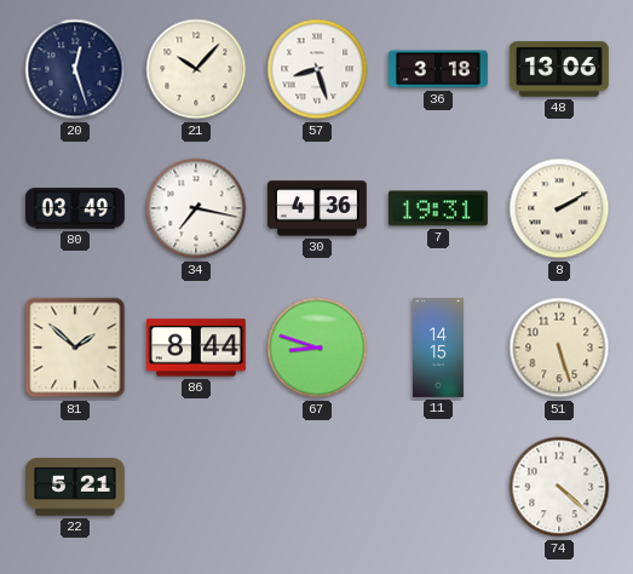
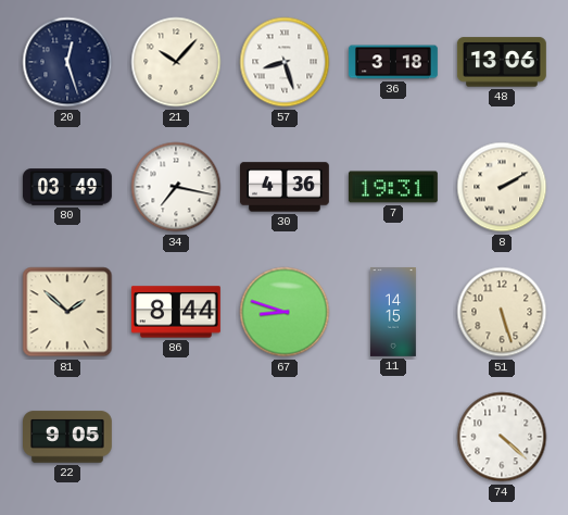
22: 5:21 -> 9:05
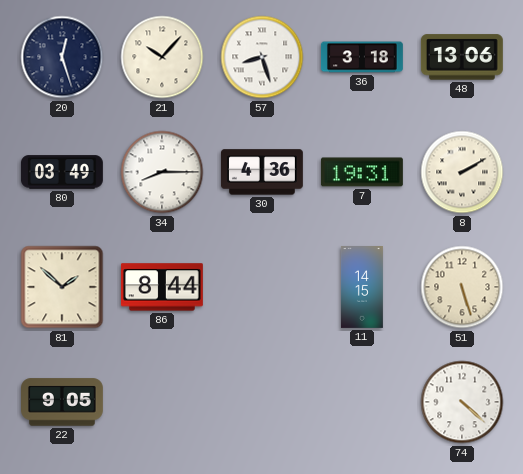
34: 7:17 -> 8:15
67: 8:48 -> none
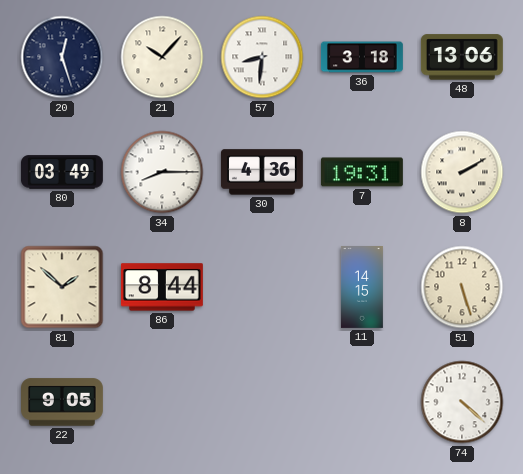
57: 8:27 -> 8:31
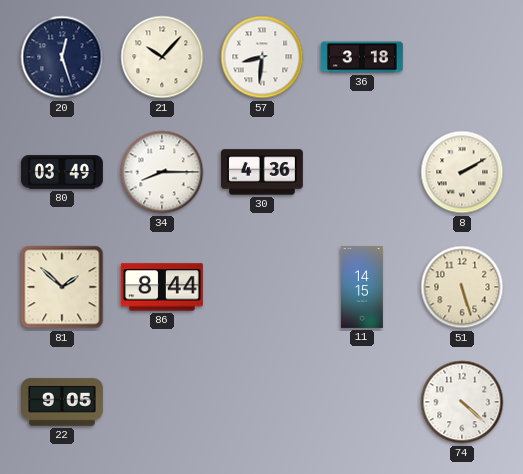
48: 13:06 -> none
7: 19:31 -> none
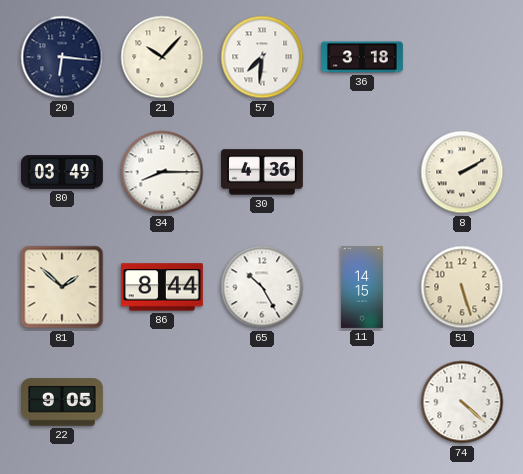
20: 12:27 -> 6:16
57: 8:31 -> 7:31
65: none -> 10:25
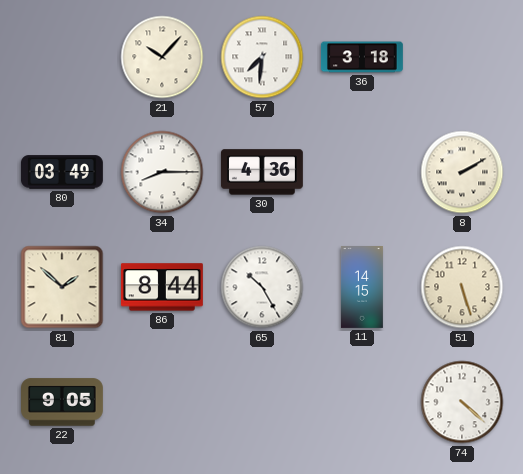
20: 6:16 -> none
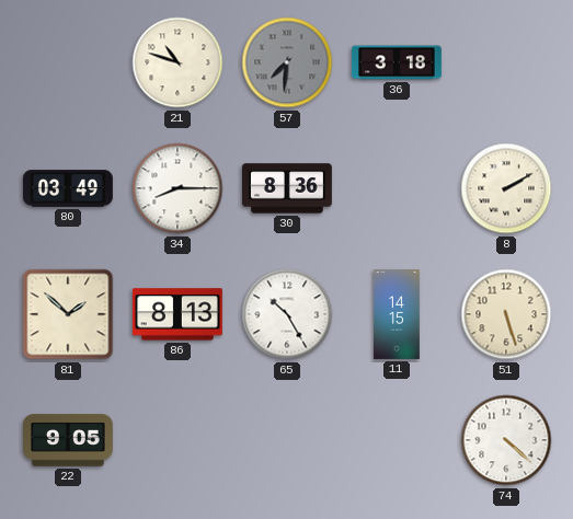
21: 10:07 -> 10:48
57 dial: white -> grey
30: 4:36 -> 8:36
86: 8:44 -> 8:13
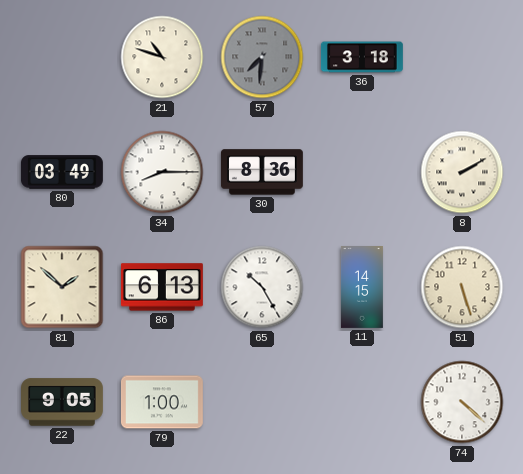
86: 8:13 -> 6:13
79: none -> 1:00
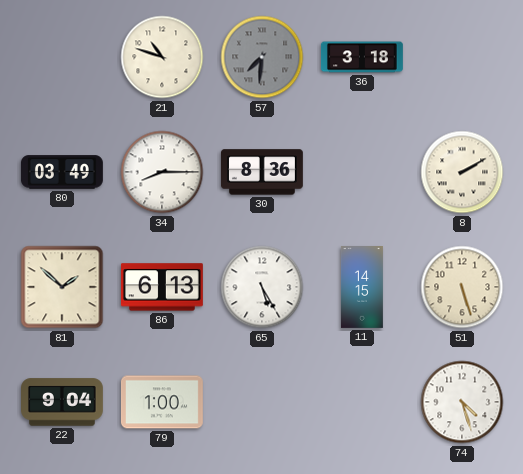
65: 10:25 -> 5:25
22: 9:05 -> 9:04
74: 4:22 -> 4:27
